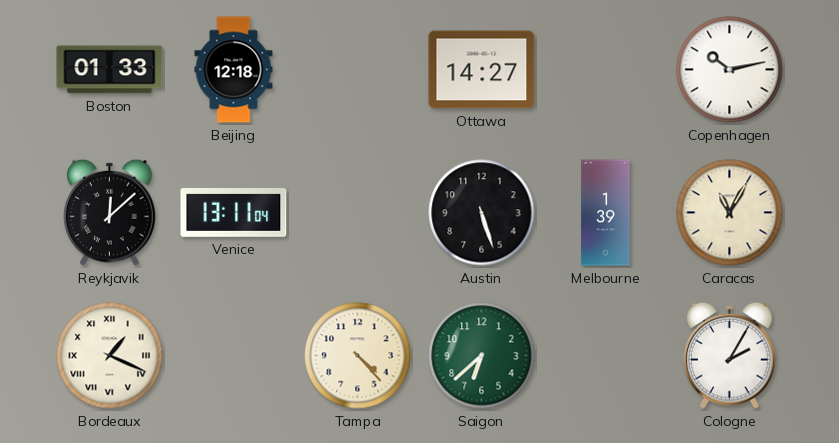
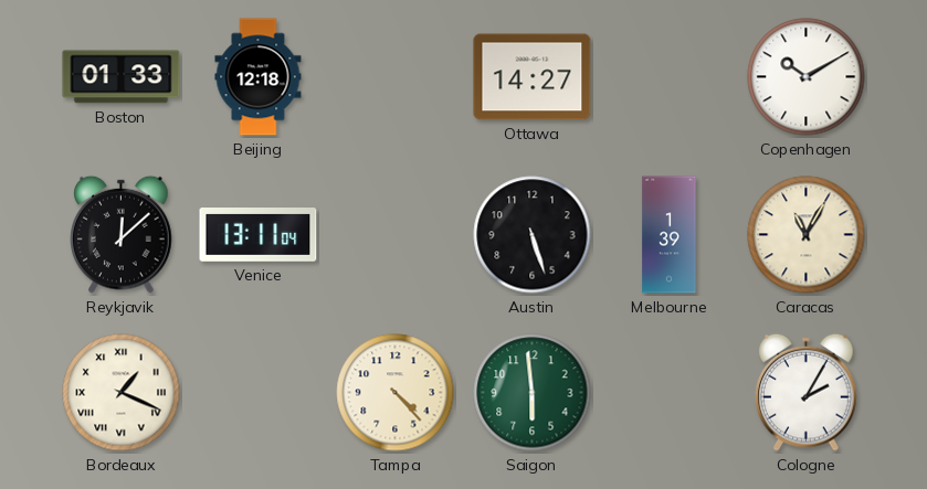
Copenhagen: 10:13 -> 10:10
Saigon: 6:38 -> 5:59
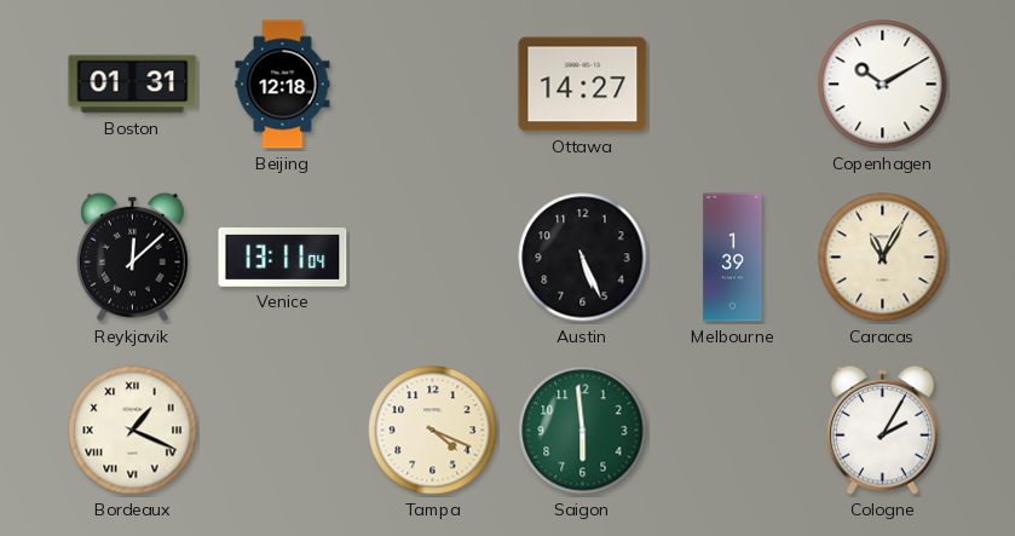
Boston: 01:33 -> 01:31
Austin: 5:27 -> 5:26
Tampa: 4:23 -> 4:19
